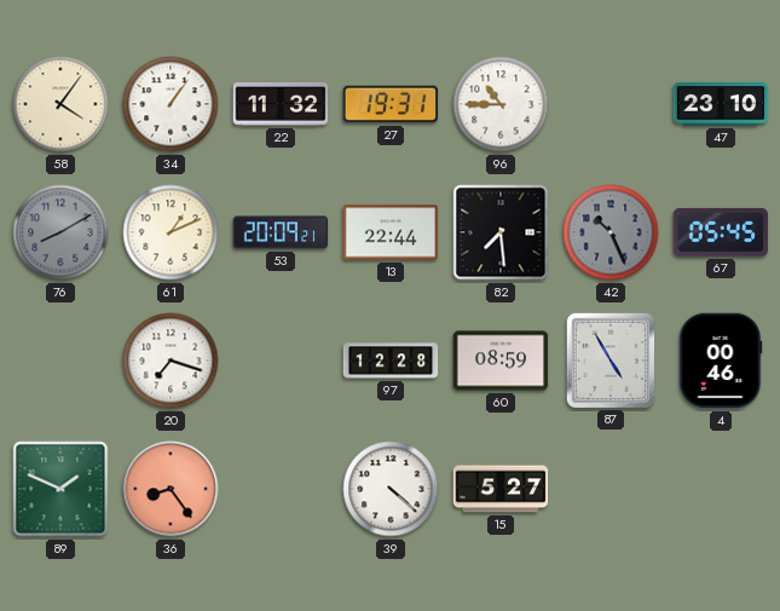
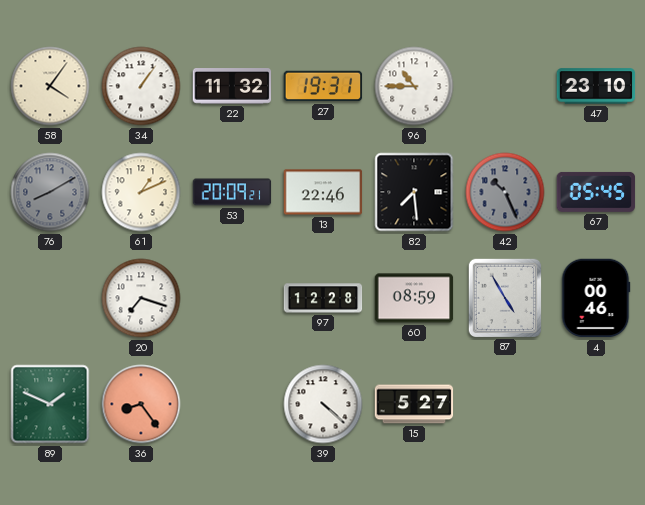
13: 22:44 -> 22:46
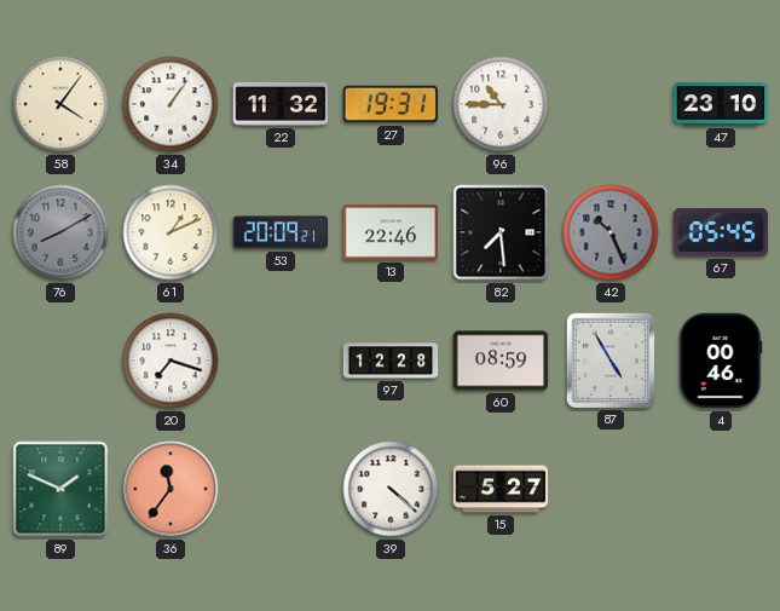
36: 8:24 -> 11:36
